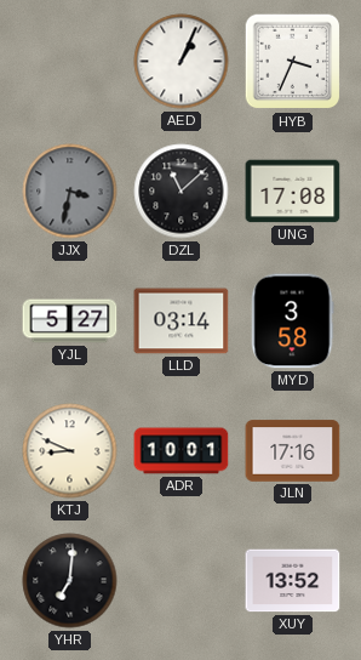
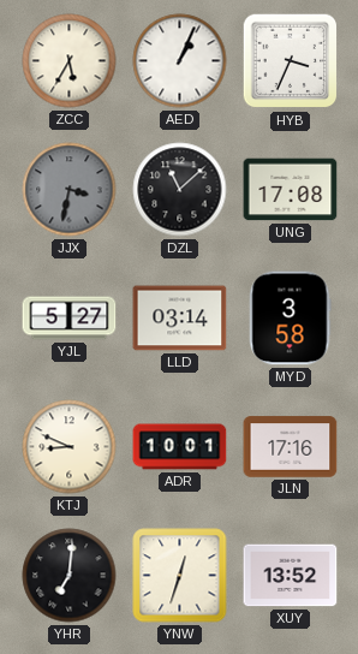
ZCC: none -> 5:35
YNW: none -> 12:33
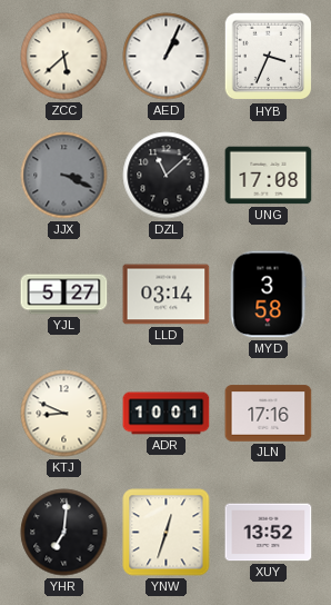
ZCC: 5:35 -> 5:38
JJX: 3:32 -> 3:19
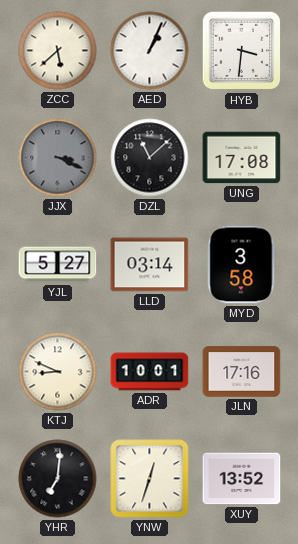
HYB: 3:34 -> 3:31
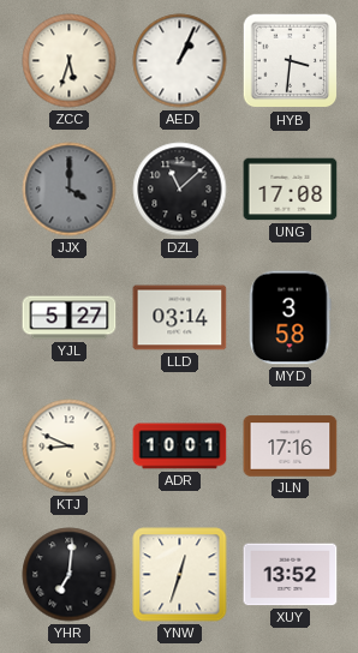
ZCC: 5:38 -> 5:33
JJX: 3:19 -> 4:00
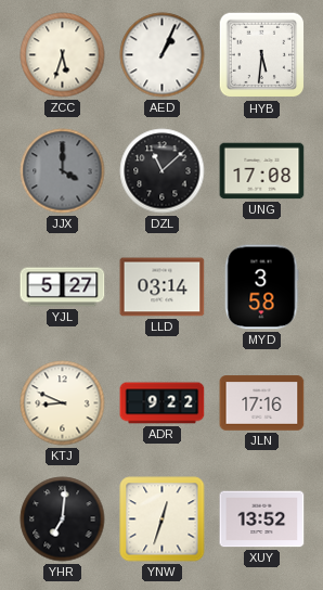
HYB: 3:31 -> 5:31
ADR: 10:01 -> 9:22
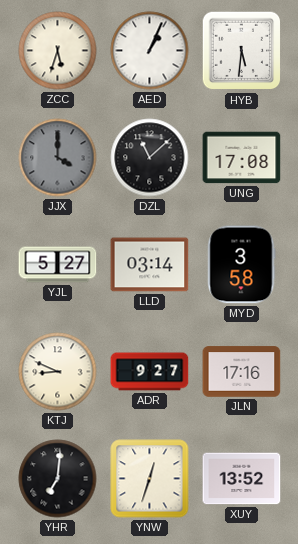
ADR: 9:22 -> 9:27
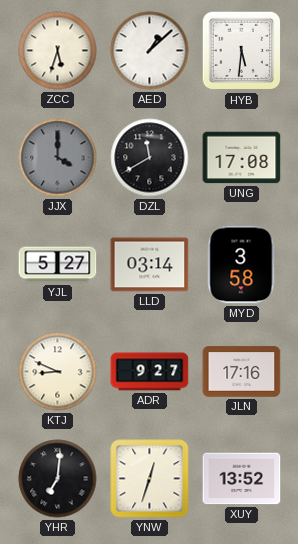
AED: 1:04 -> 1:08
DZL: 11:08 -> 11:40
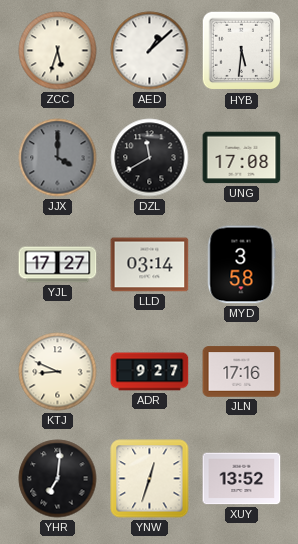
YJL: 5:27 -> 17:27
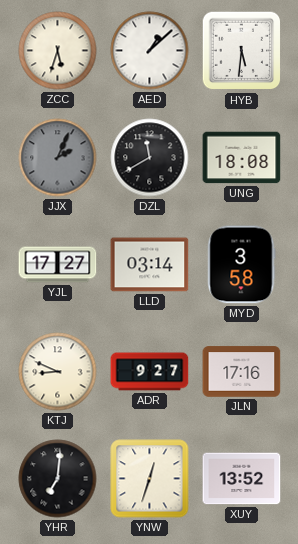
JJX: 4:00 -> 2:04
UNG: 17:08 -> 18:08
